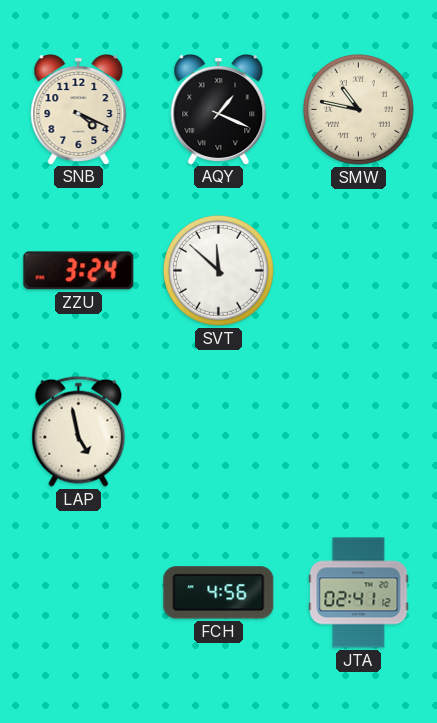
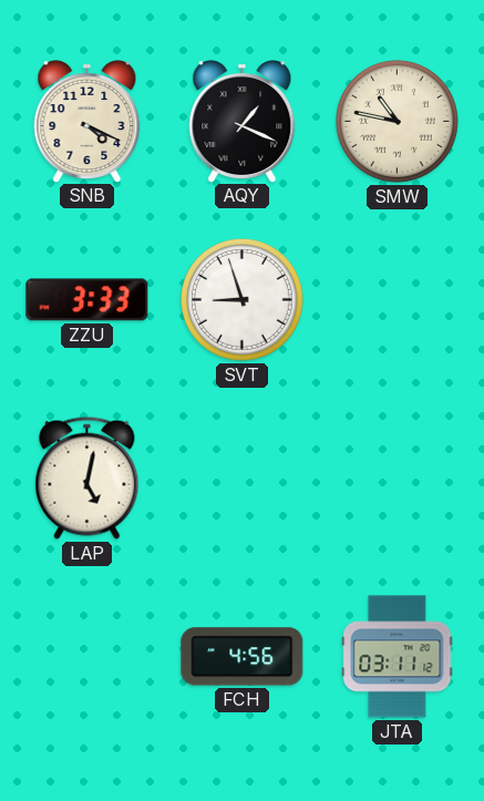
ZZU: 3:24 -> 3:33
SVT: 11:52 -> 8:57
LAP: 4:58 -> 5:02
JTA: 02:41 -> 03:11
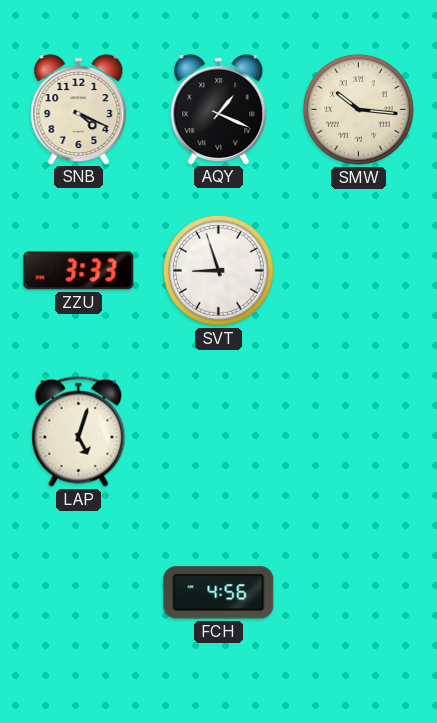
SMW: 10:47 -> 10:16
LAP: 5:02 -> 5:03
JTA: 03:11 -> none
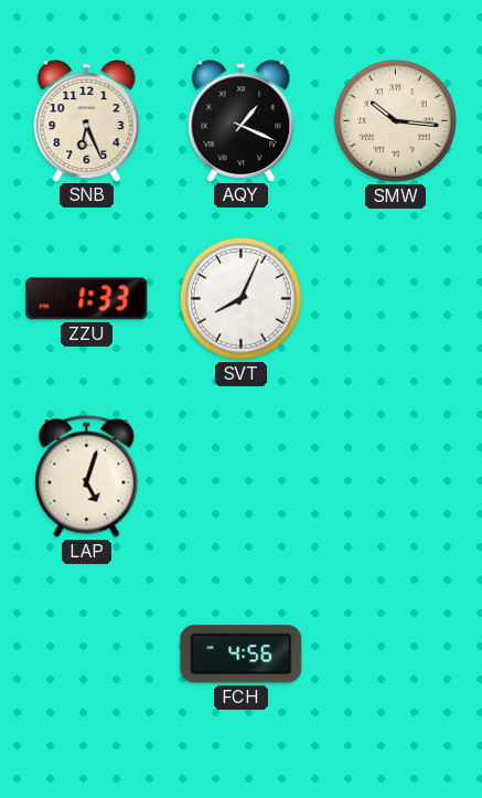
SNB: 4:19 -> 6:26
ZZU: 3:33 -> 1:33
SVT: 8:57 -> 8:04
